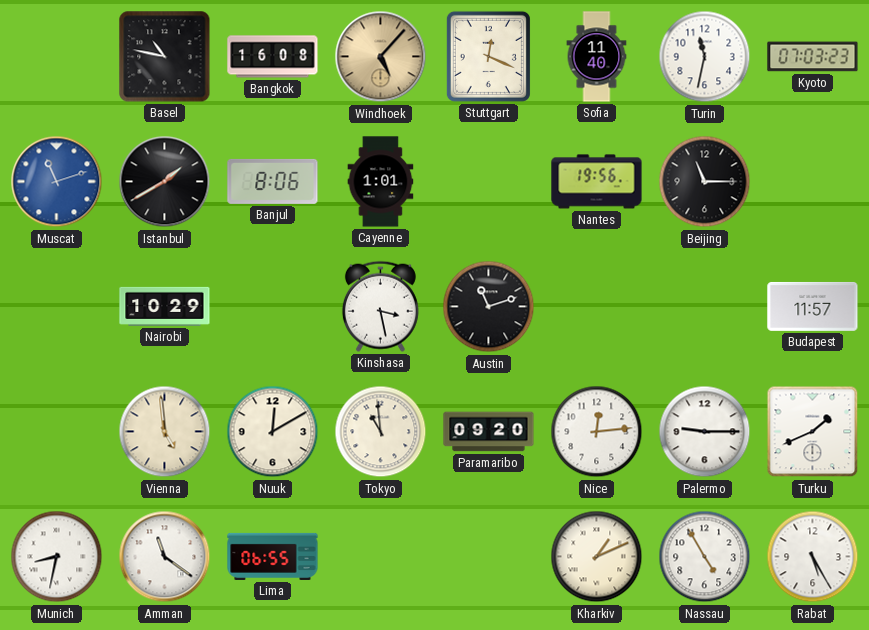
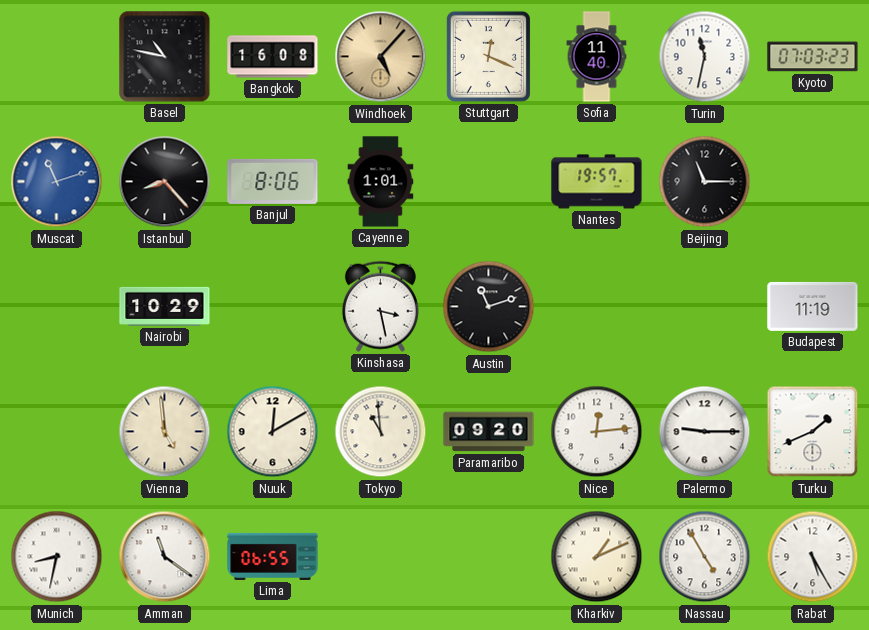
Istanbul: 1:40 -> 8:23
Nantes: 19:56 -> 19:57
Budapest: 11:57 -> 11:19
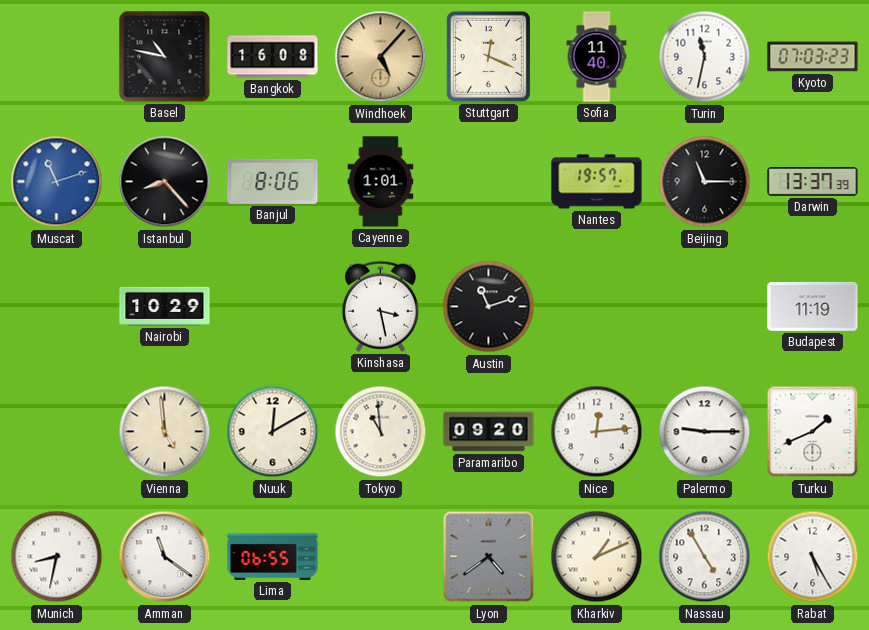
Darwin: none -> 13:37
Lyon: none -> 4:39
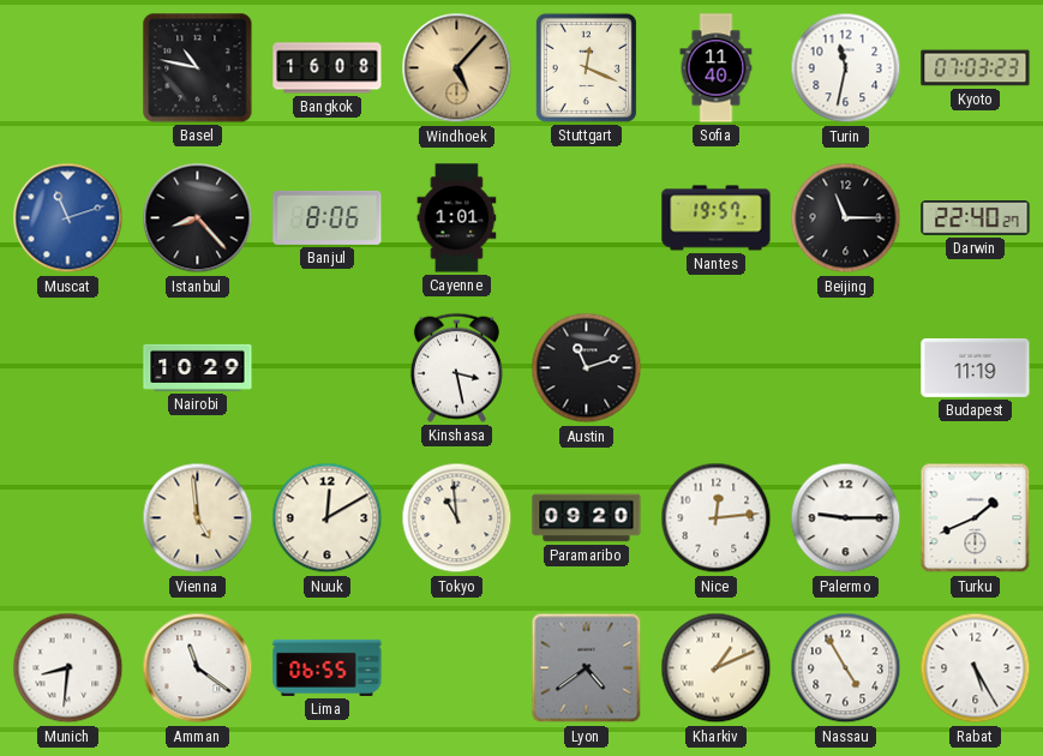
Darwin: 13:37 -> 22:40
Munich: 8:32 -> 8:31
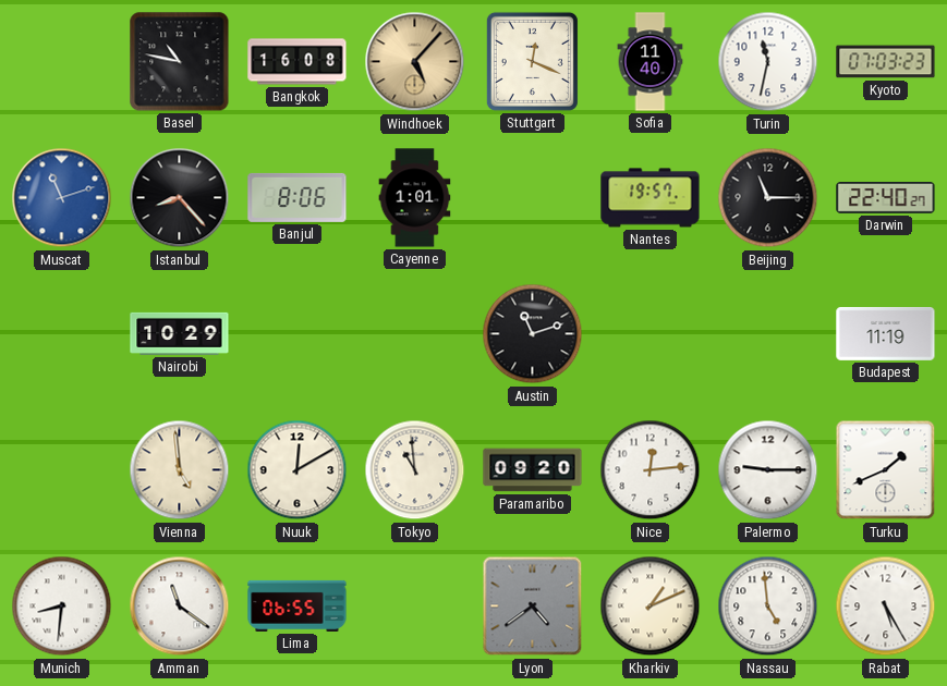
Kinshasa: 3:28 -> none
Nassau: 4:55 -> 4:59
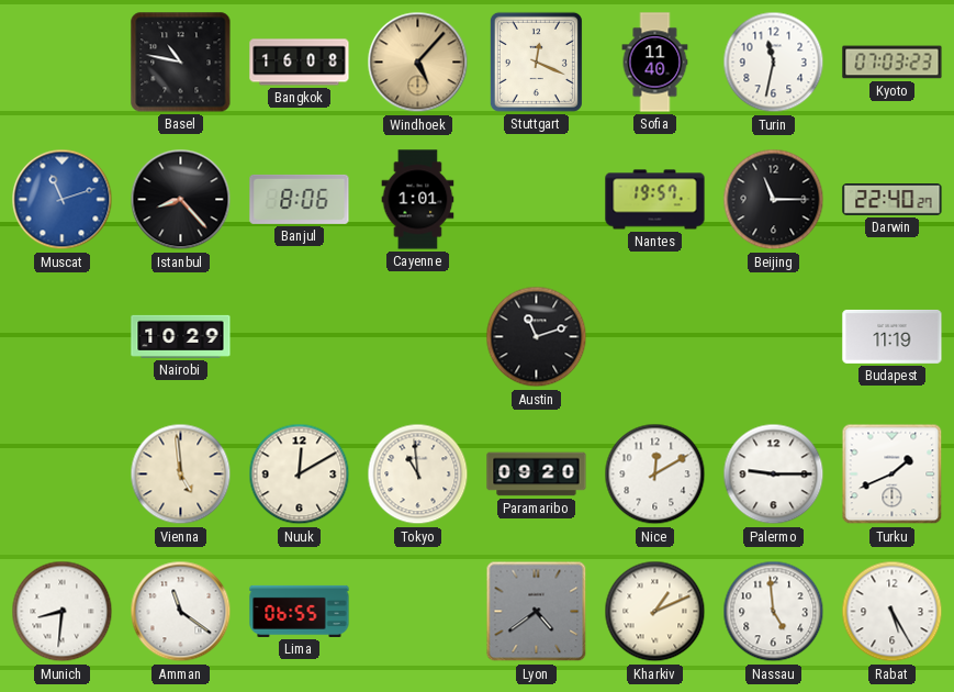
Nice: 12:14 -> 12:10
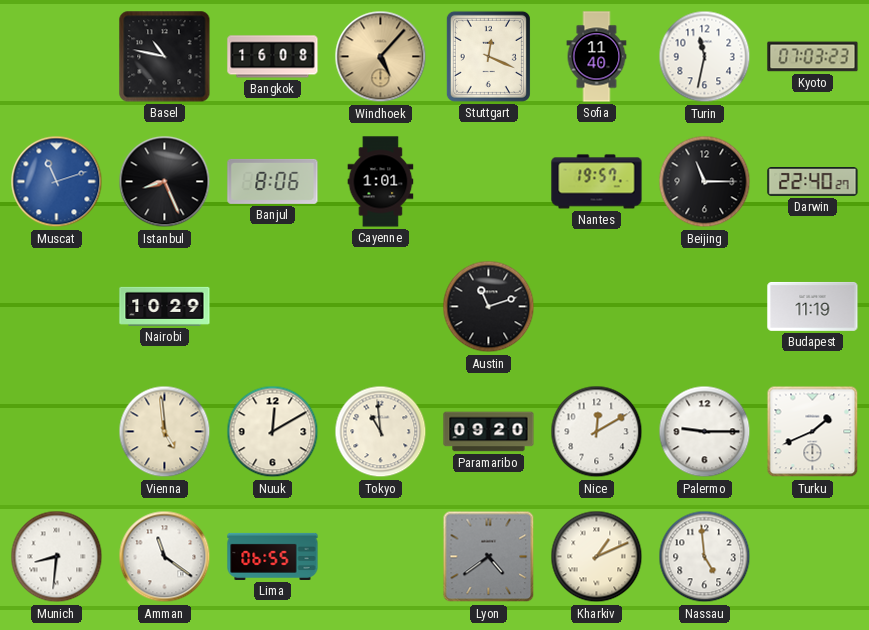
Istanbul: 8:23 -> 8:26
Rabat: 5:25 -> none
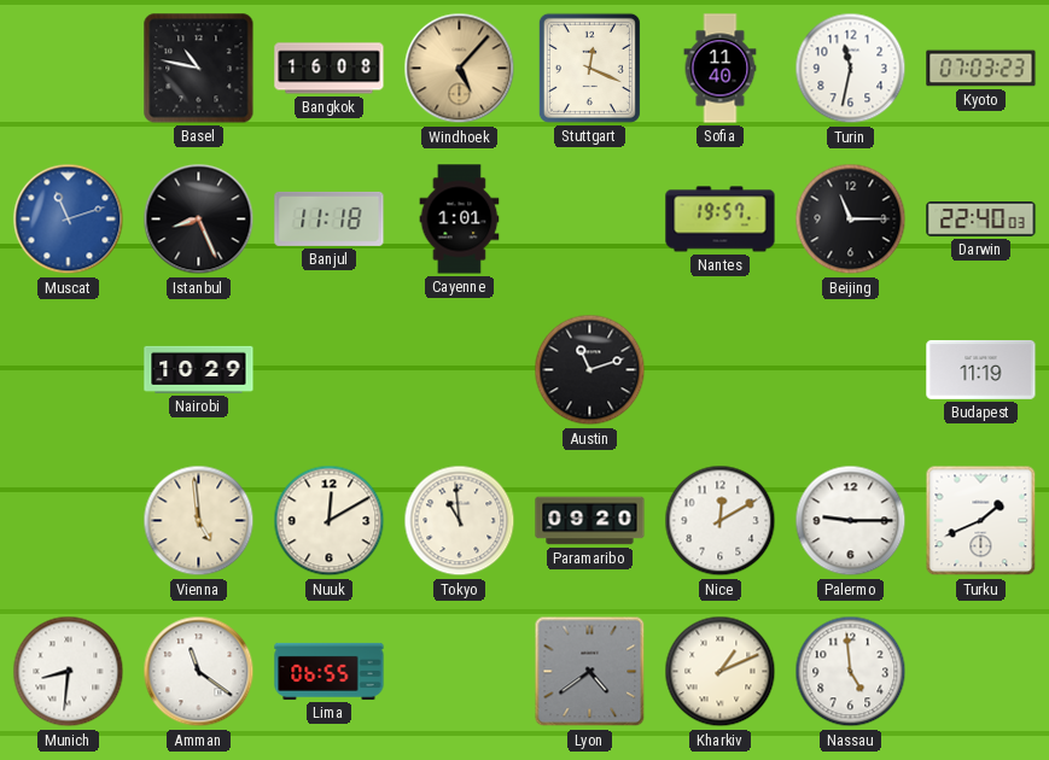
Banjul: 8:06 -> 11:18
Darwin: 22:40:27 -> 22:40:03
